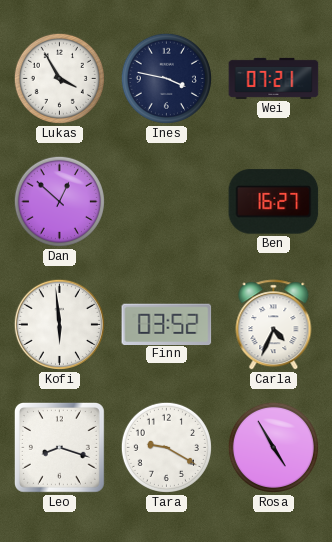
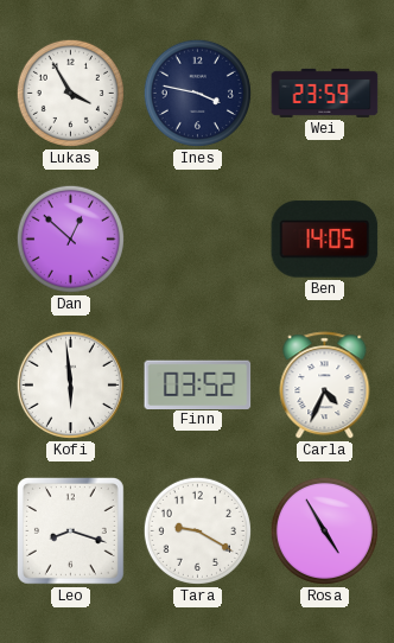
Wei: 07:21 -> 23:59
Ben: 16:27 -> 14:05
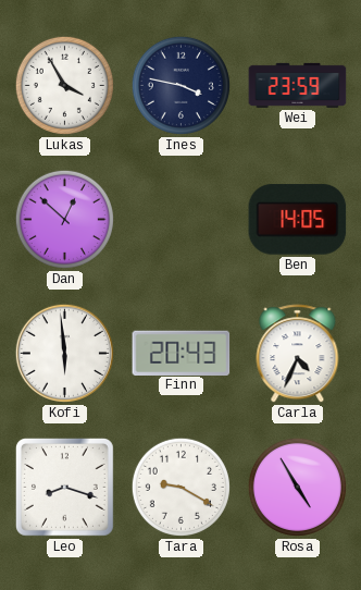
Finn: 03:52 -> 20:43
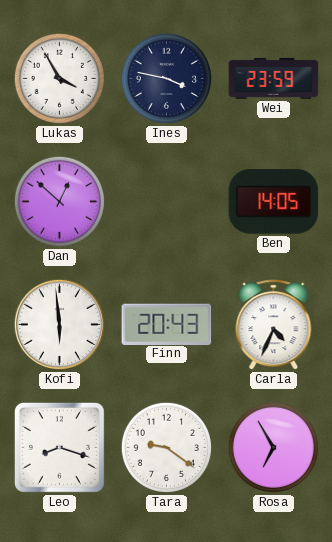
Tara: 9:20 -> 9:21
Rosa: 4:55 -> 6:55
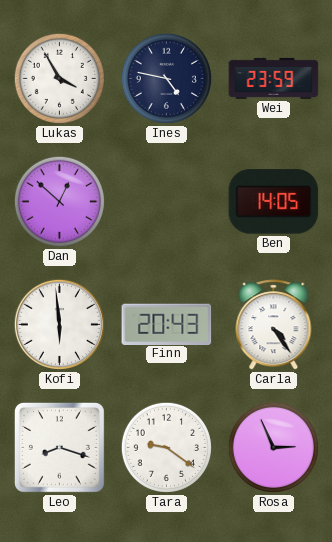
Ines: 3:47 -> 4:47
Carla: 4:34 -> 4:24
Rosa: 6:55 -> 2:56
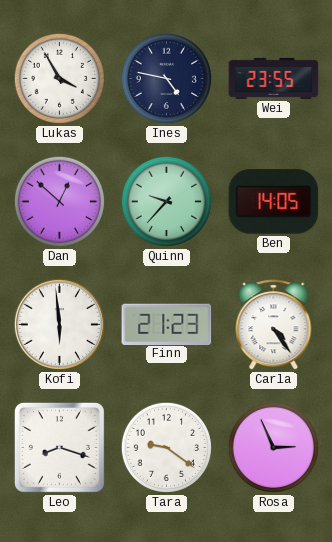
Wei: 23:59 -> 23:55
Quinn: none -> 9:37
Finn: 20:43 -> 21:23
